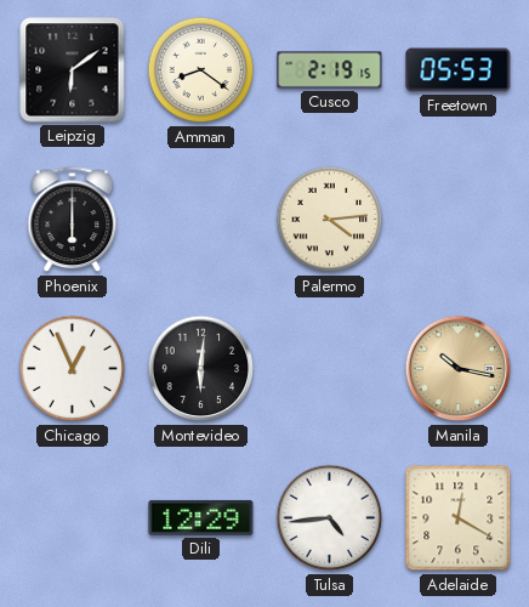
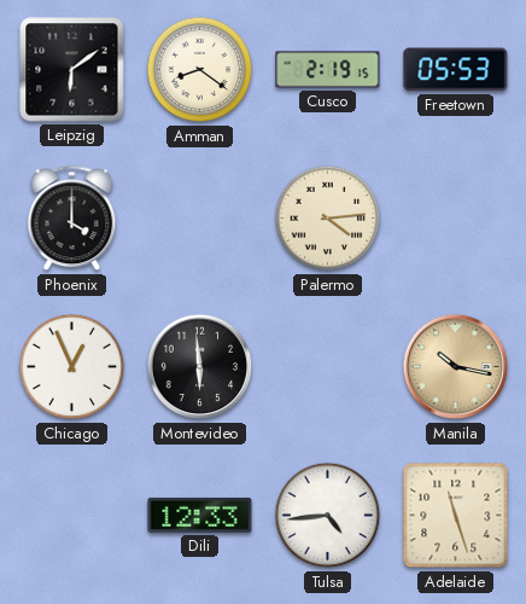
Phoenix: 6:00 -> 4:00
Montevideo: 6:01 -> 5:59
Dili: 12:29 -> 12:33
Adelaide: 12:20 -> 11:27
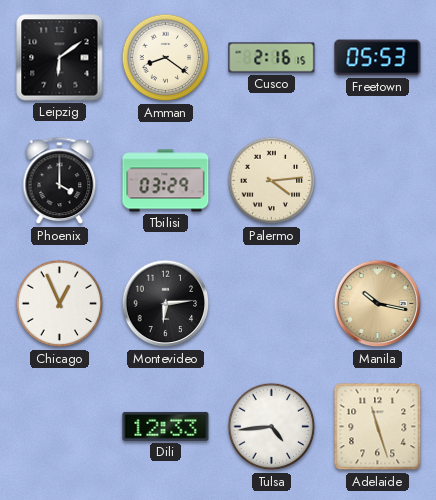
Cusco: 2:19 -> 2:16
Tbilisi: none -> 03:29
Montevideo: 5:59 -> 6:14
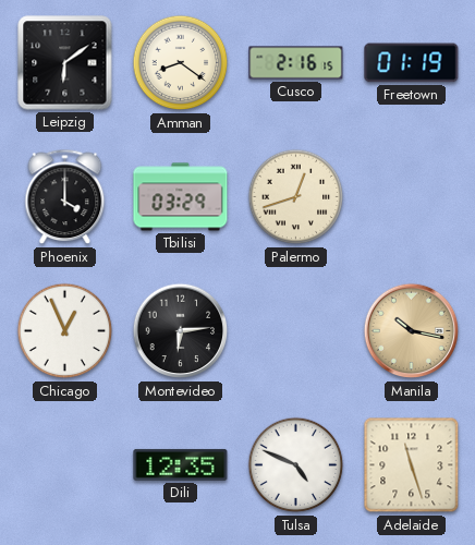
Freetown: 05:53 -> 01:19
Palermo: 4:14 -> 12:42
Dili: 12:33 -> 12:35
Tulsa: 4:44 -> 4:49
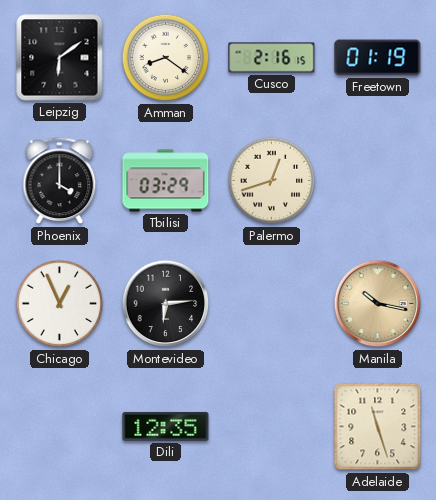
Tulsa: 4:49 -> none
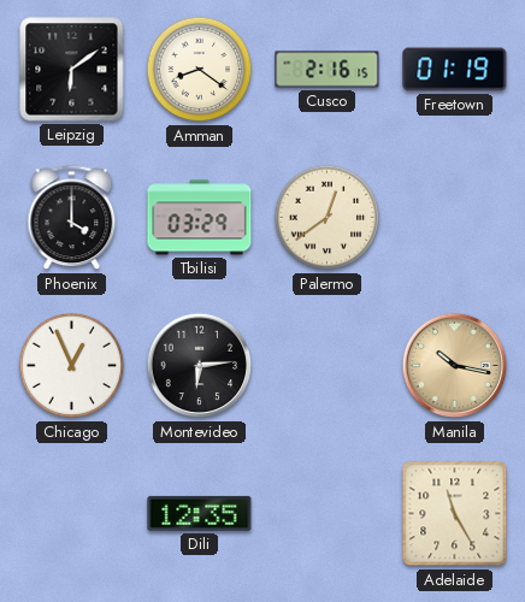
Palermo: 12:42 -> 12:39
Adelaide: 11:27 -> 11:25
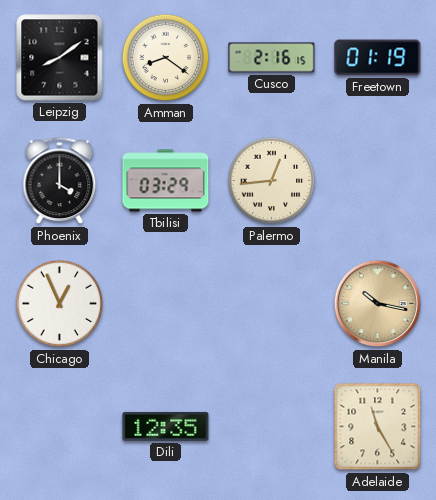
Leipzig: 6:09 -> 8:09
Palermo: 12:39 -> 12:44
Montevideo: 6:14 -> none
